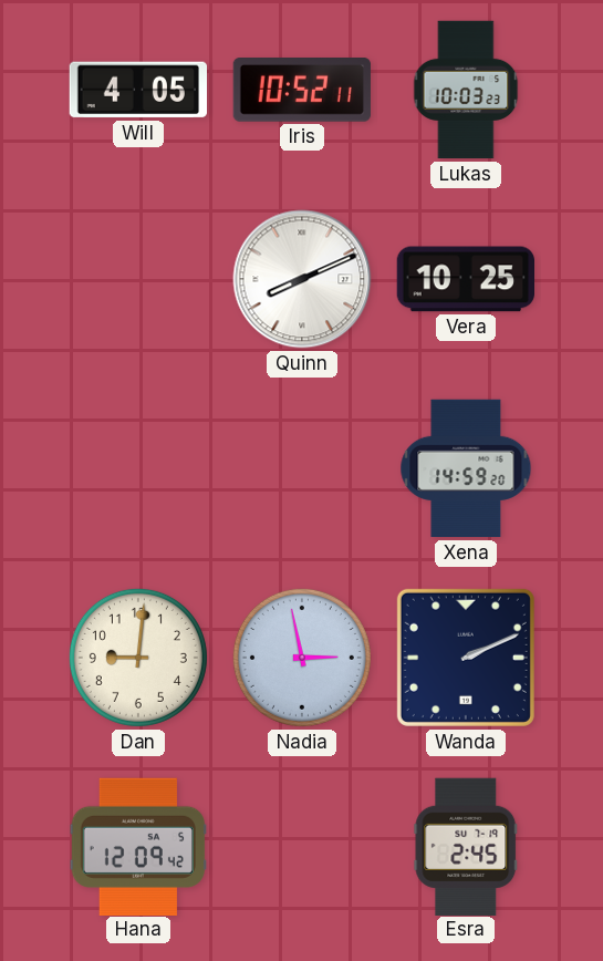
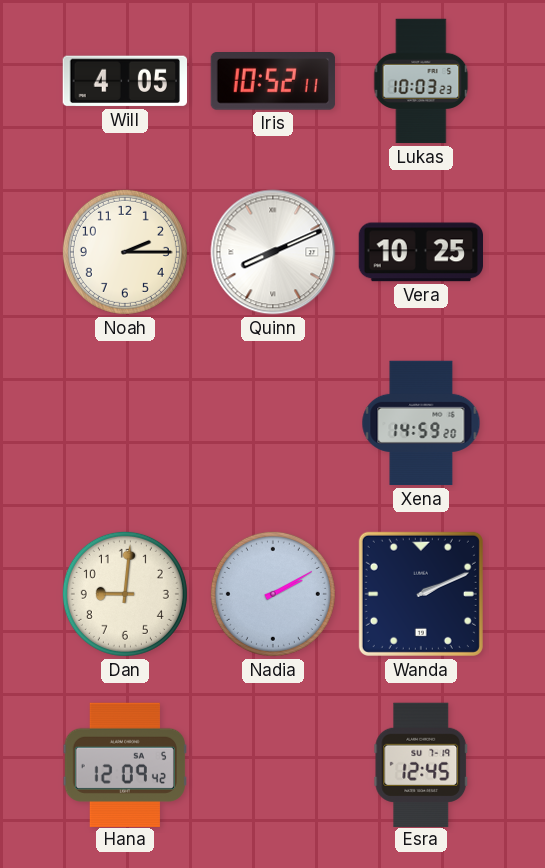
Noah: none -> 2:15
Nadia: 2:58 -> 2:10
Esra: 2:45 -> 12:45
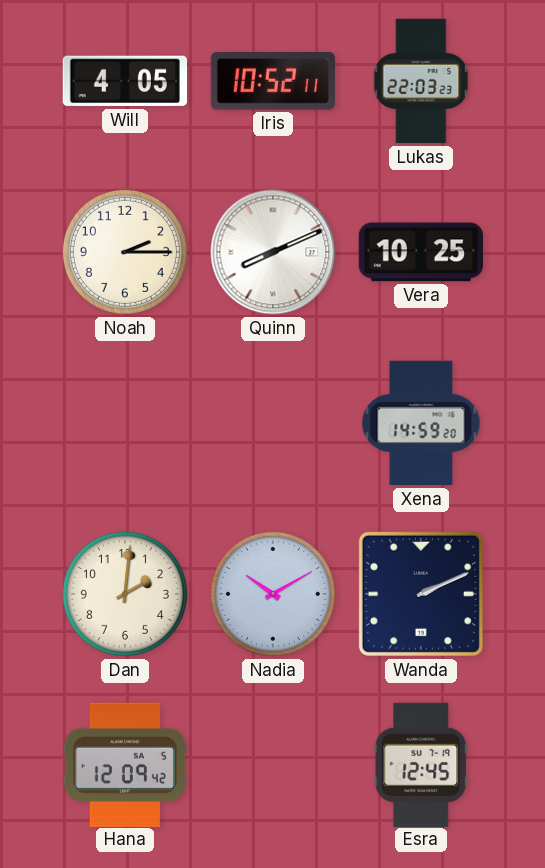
Lukas: 10:03 -> 22:03
Dan: 9:01 -> 2:01
Nadia: 2:10 -> 10:10
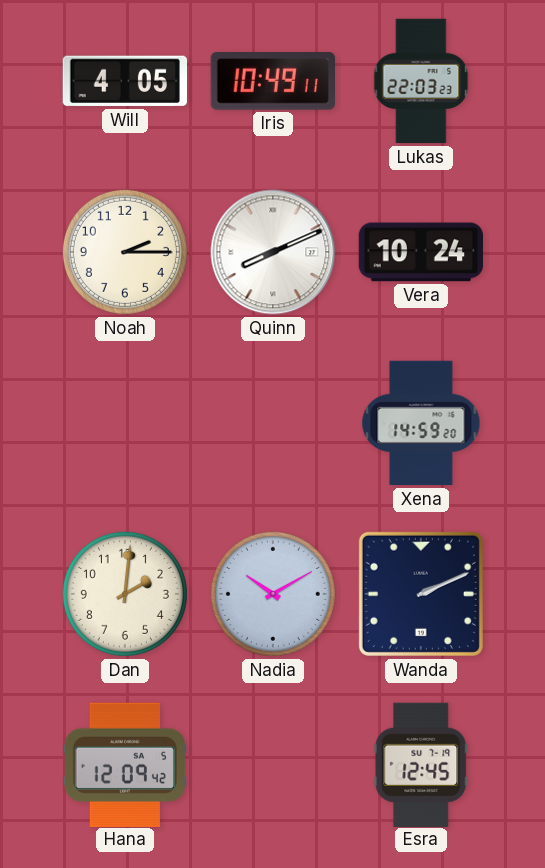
Iris: 10:52 -> 10:49
Vera: 10:25 -> 10:24
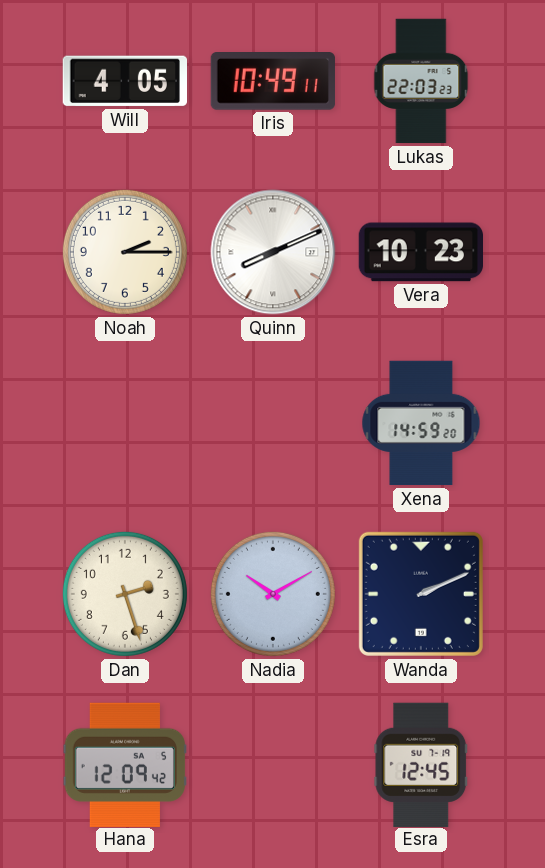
Vera: 10:24 -> 10:23
Dan: 2:01 -> 2:27
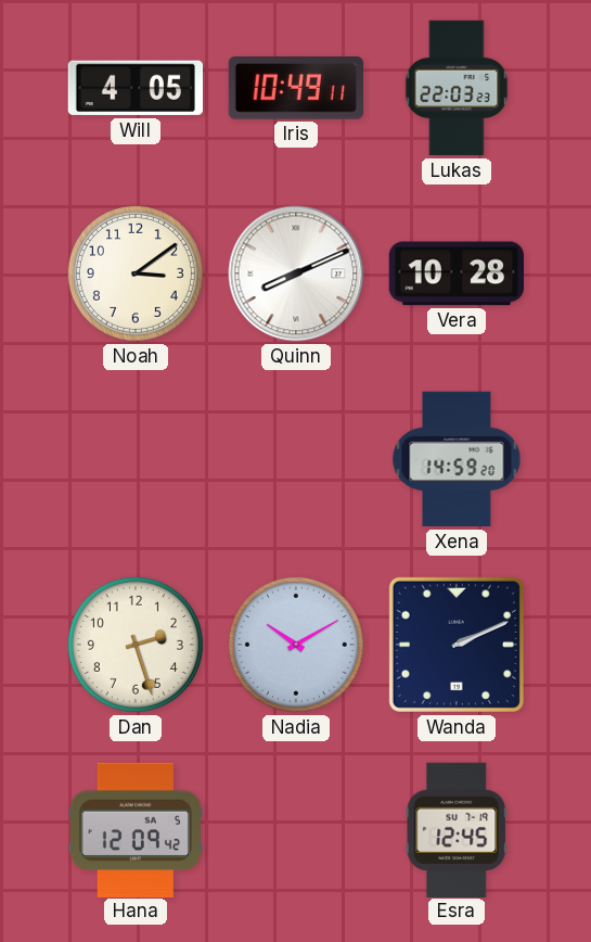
Noah: 2:15 -> 3:09
Vera: 10:23 -> 10:28
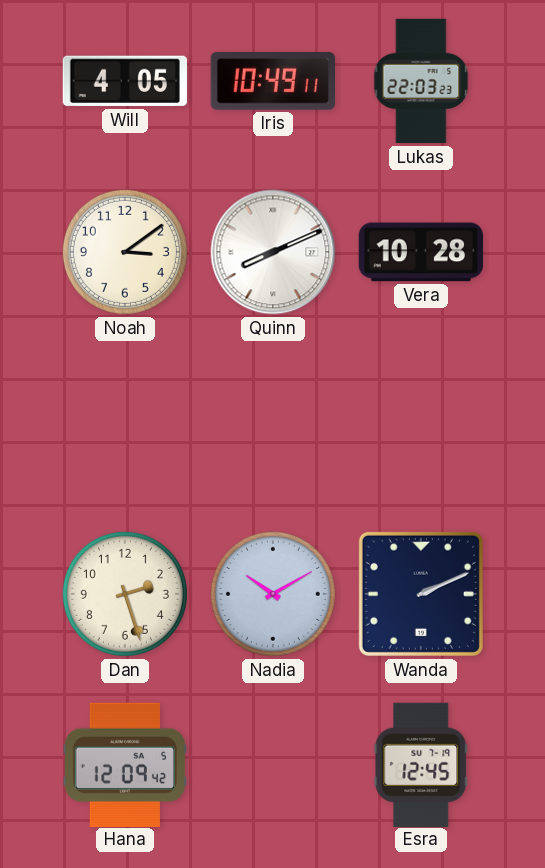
Xena: 14:59 -> none
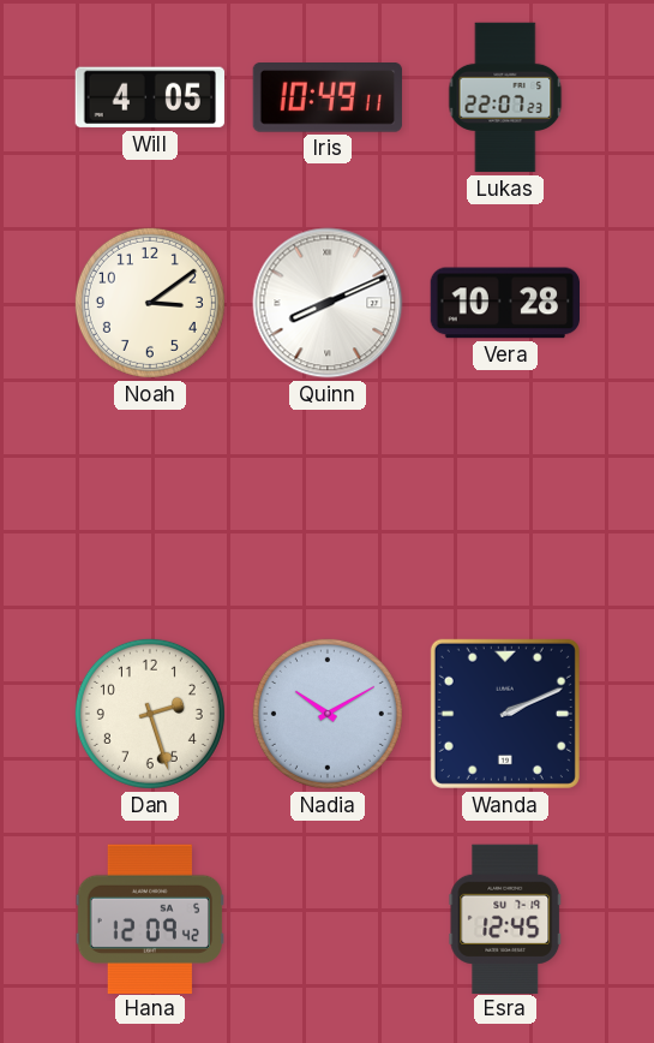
Lukas: 22:03 -> 22:07
